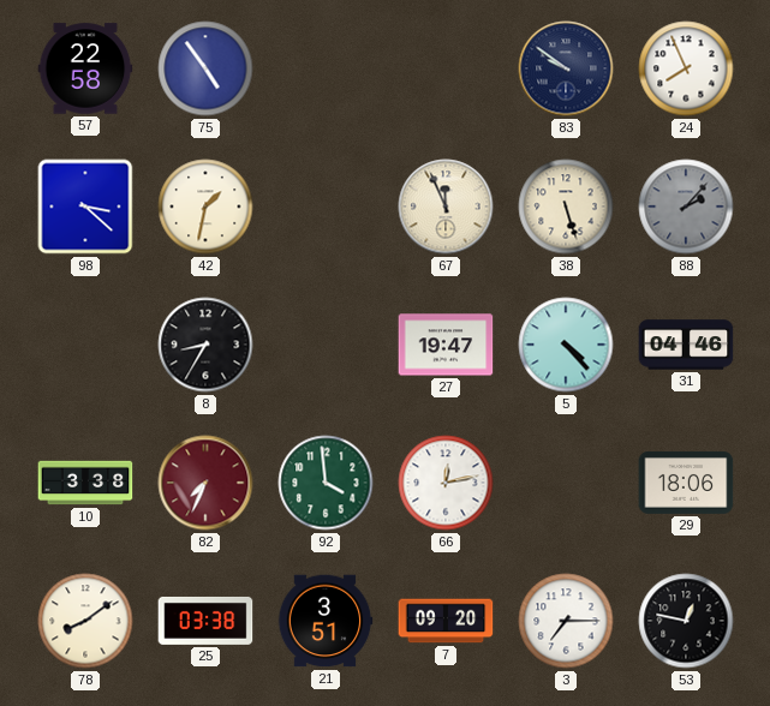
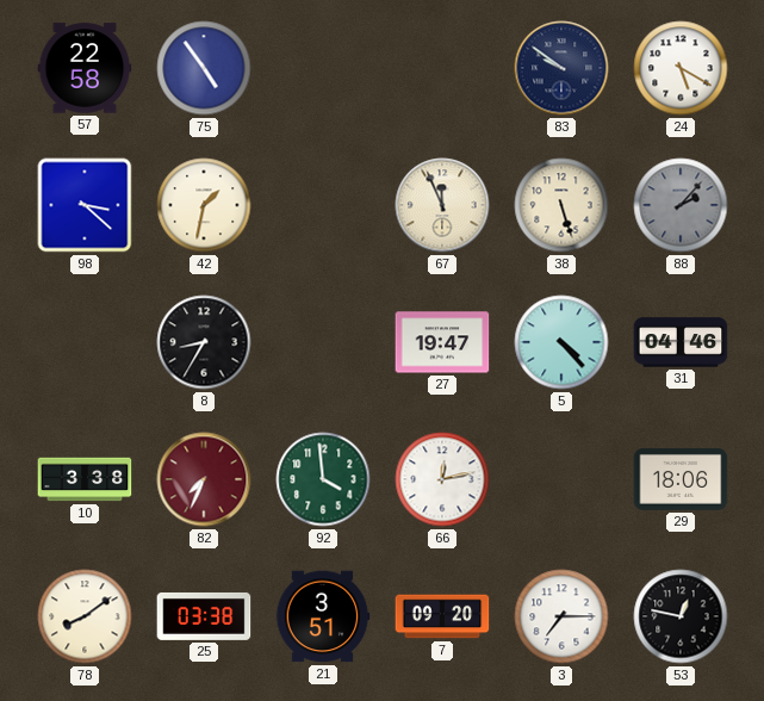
24: 7:56 -> 5:20
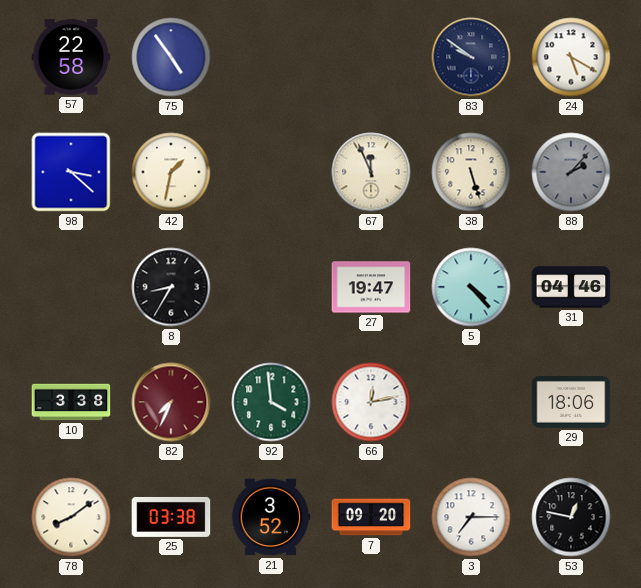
21: 3:51 -> 3:52
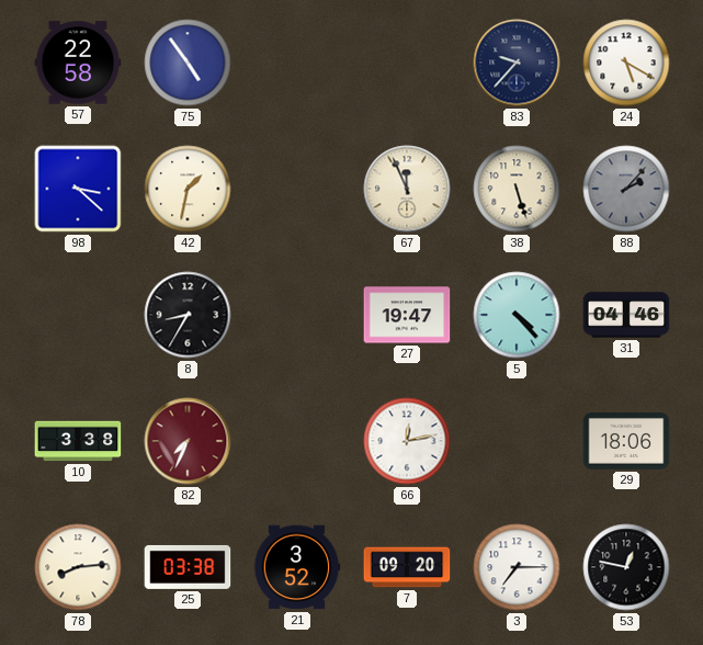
83: 9:51 -> 9:37
92: 3:59 -> none
78: 8:09 -> 8:14
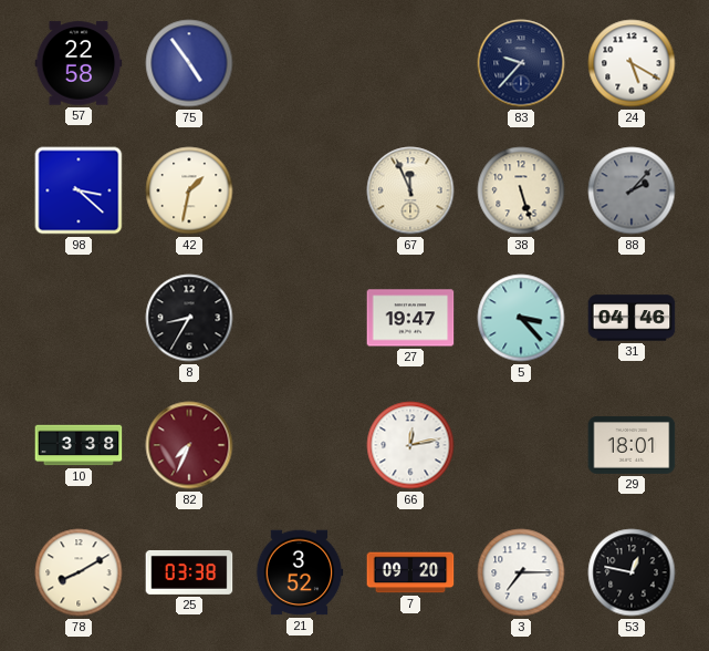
5: 4:23 -> 3:23
29: 18:06 -> 18:01
78: 8:14 -> 8:10
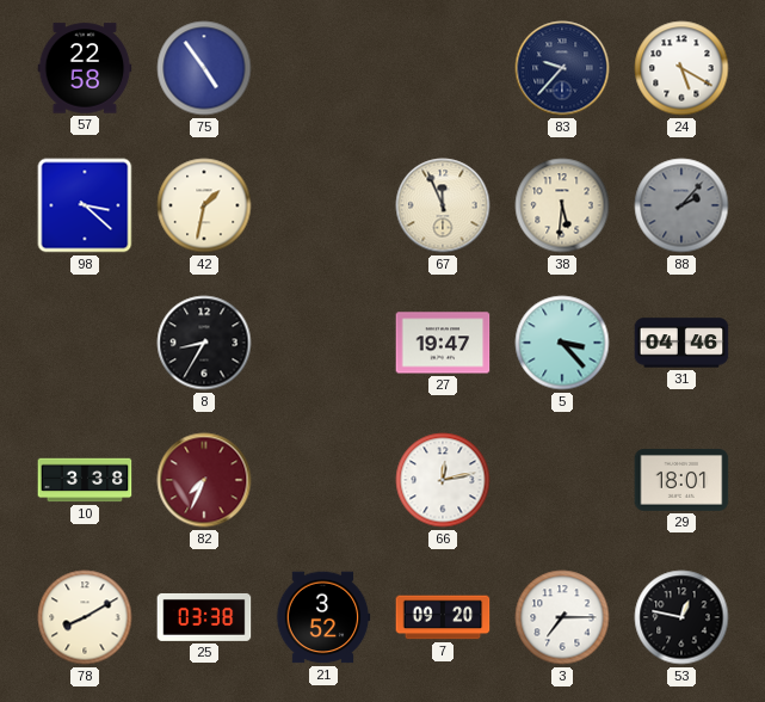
38: 5:27 -> 5:31
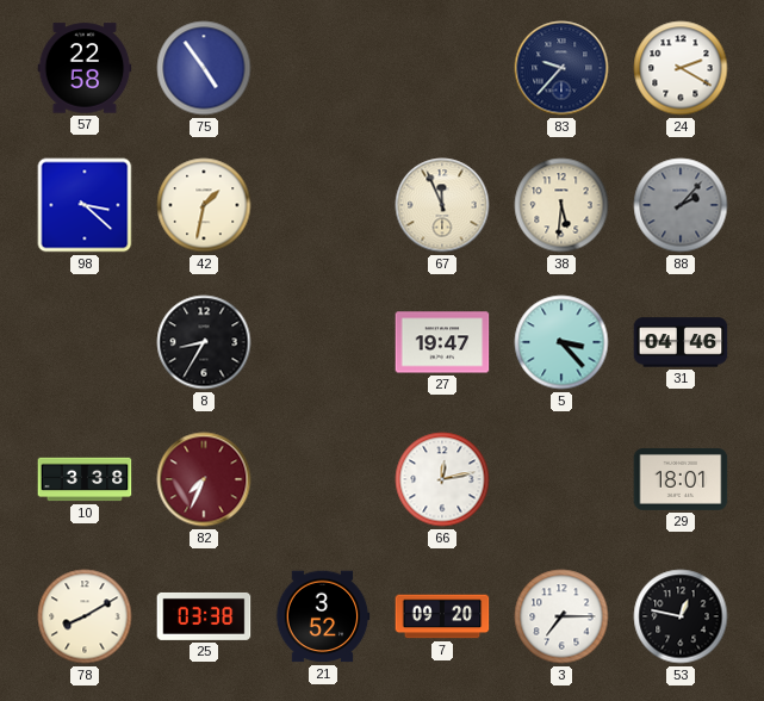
24: 5:20 -> 2:20
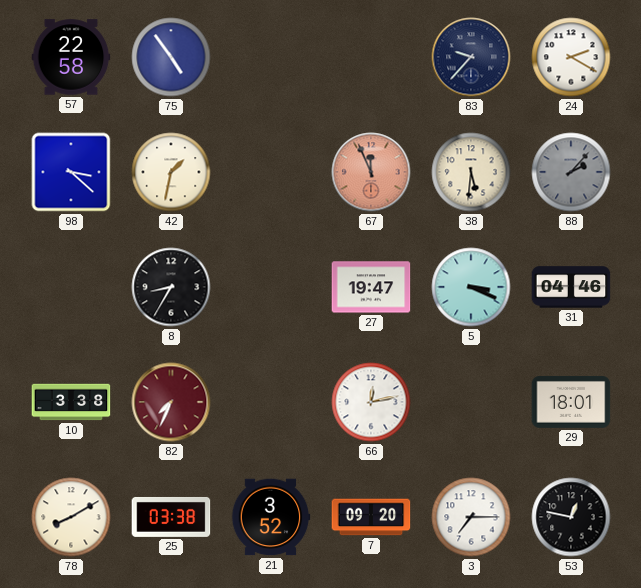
67 dial: cream -> salmon
5: 3:23 -> 3:19
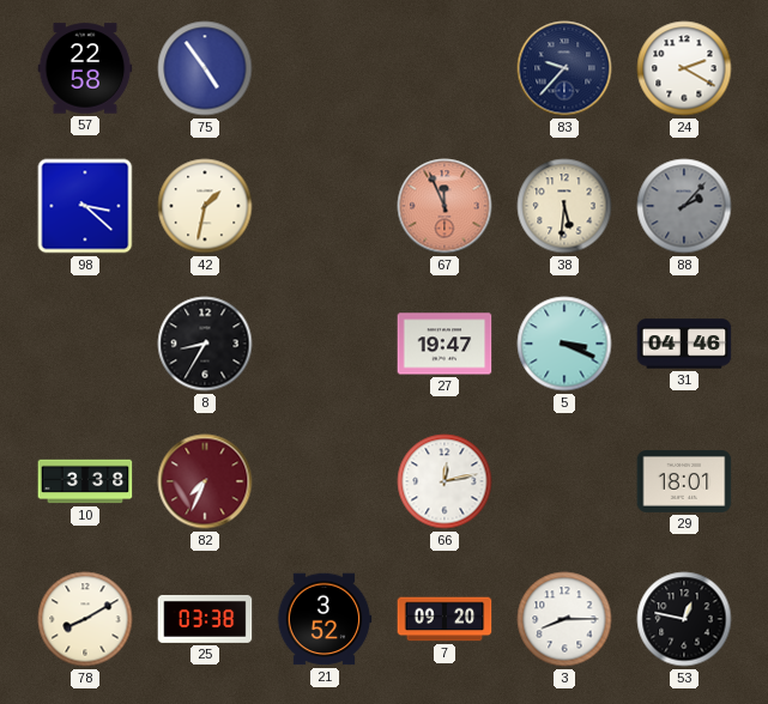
3: 7:15 -> 8:15
